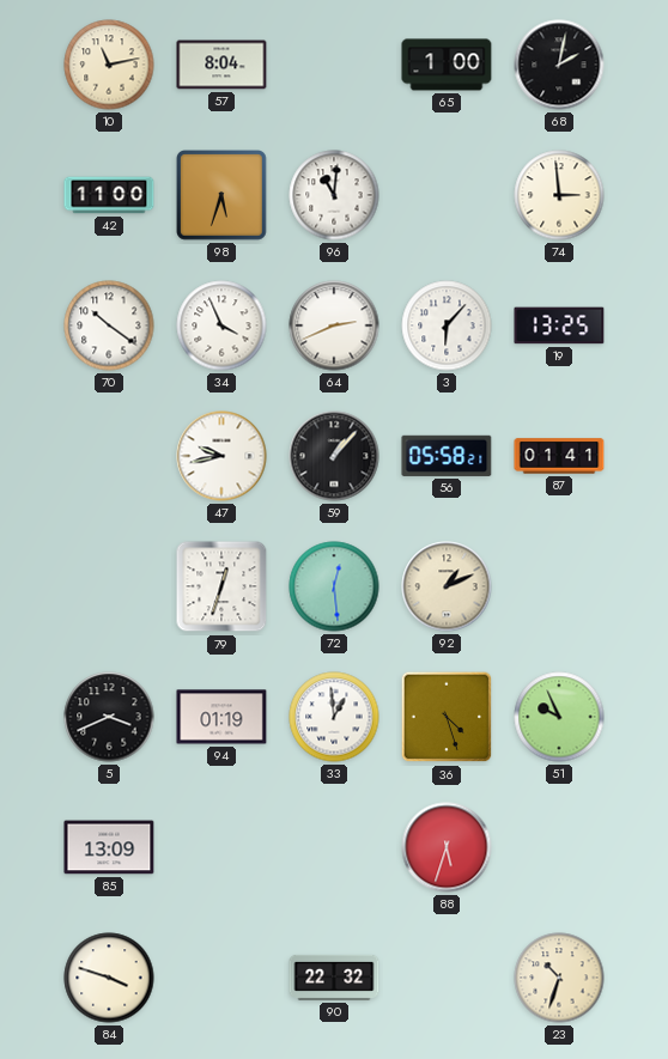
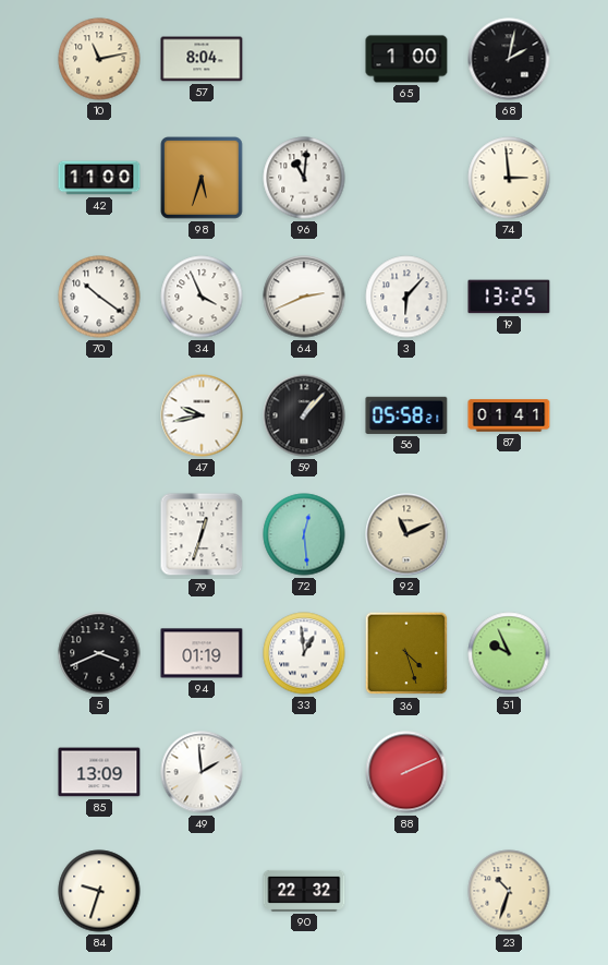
92: 1:11 -> 11:11
49: none -> 1:59
88: 5:33 -> 2:11
84: 3:48 -> 9:33
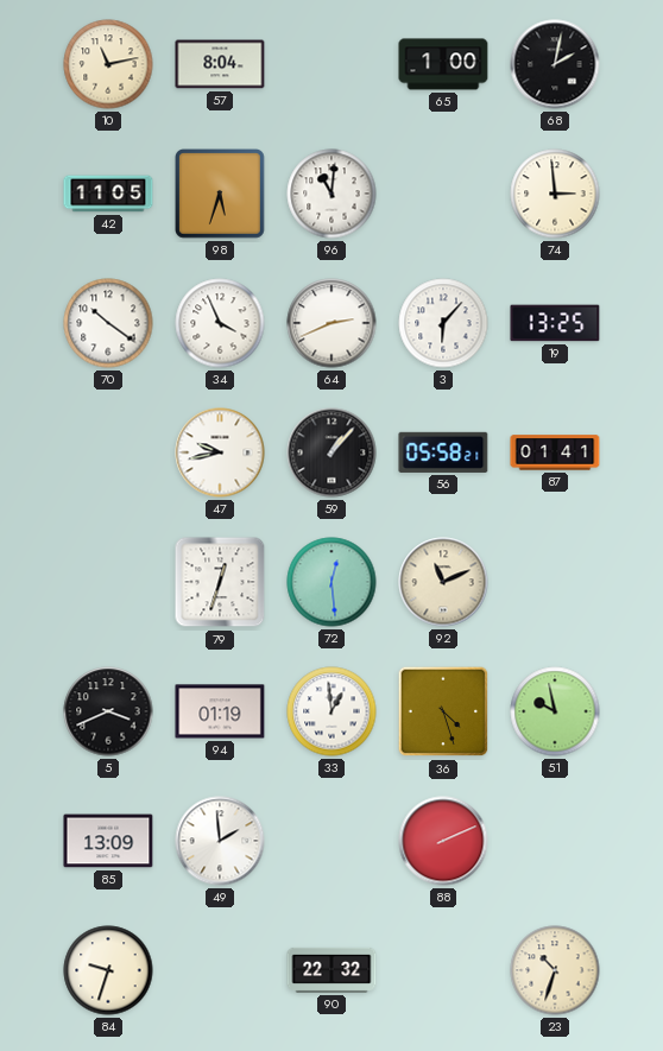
42: 11:00 -> 11:05
51: 9:56 -> 9:58
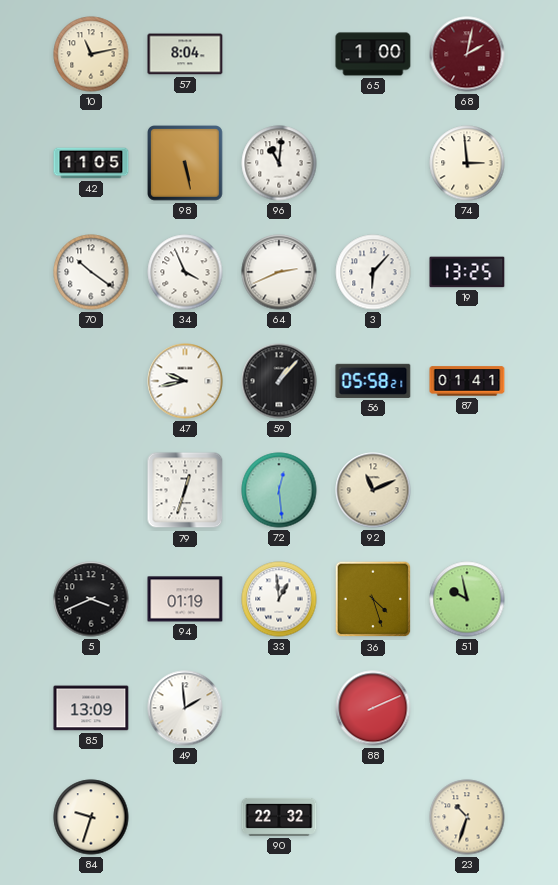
68 dial: black -> burgundy
98: 5:33 -> 5:28
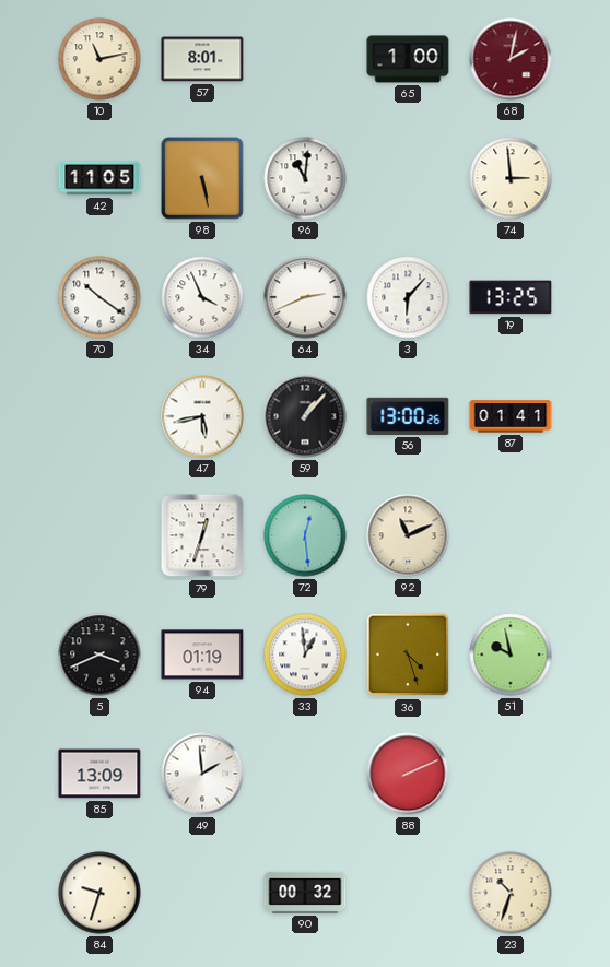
57: 8:04 -> 8:01
47: 9:43 -> 5:43
56: 05:58 -> 13:00
90: 22:32 -> 00:32
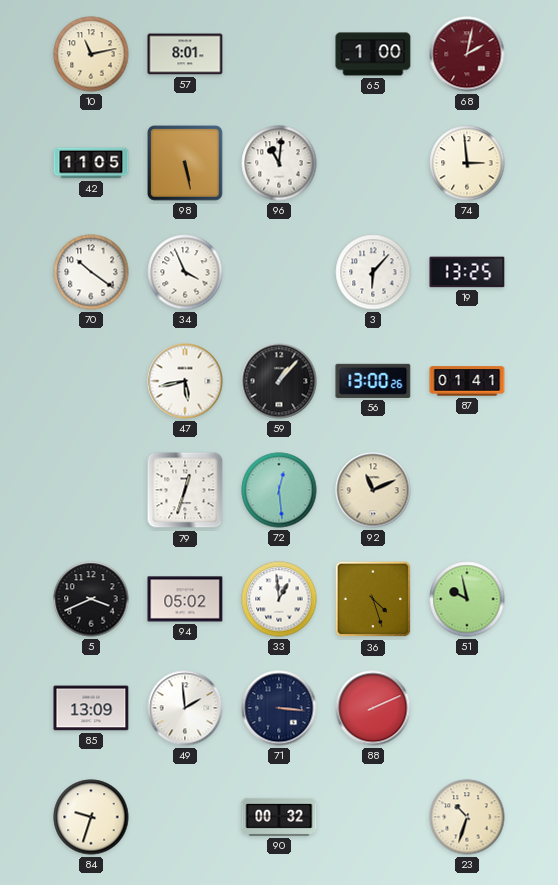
64: 2:41 -> none
94: 01:19 -> 05:02
71: none -> 3:16
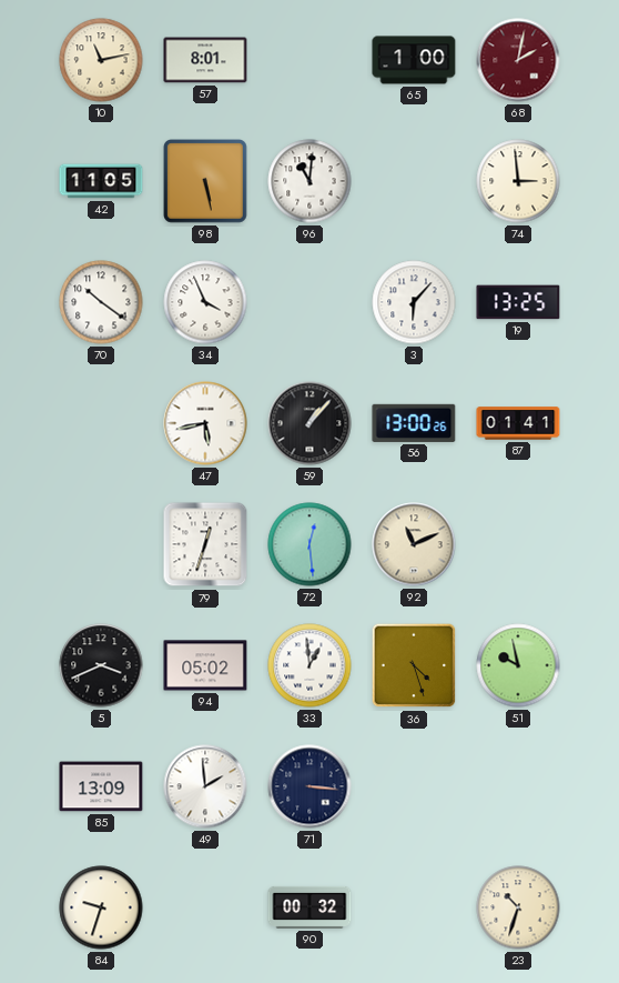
88: 2:11 -> none
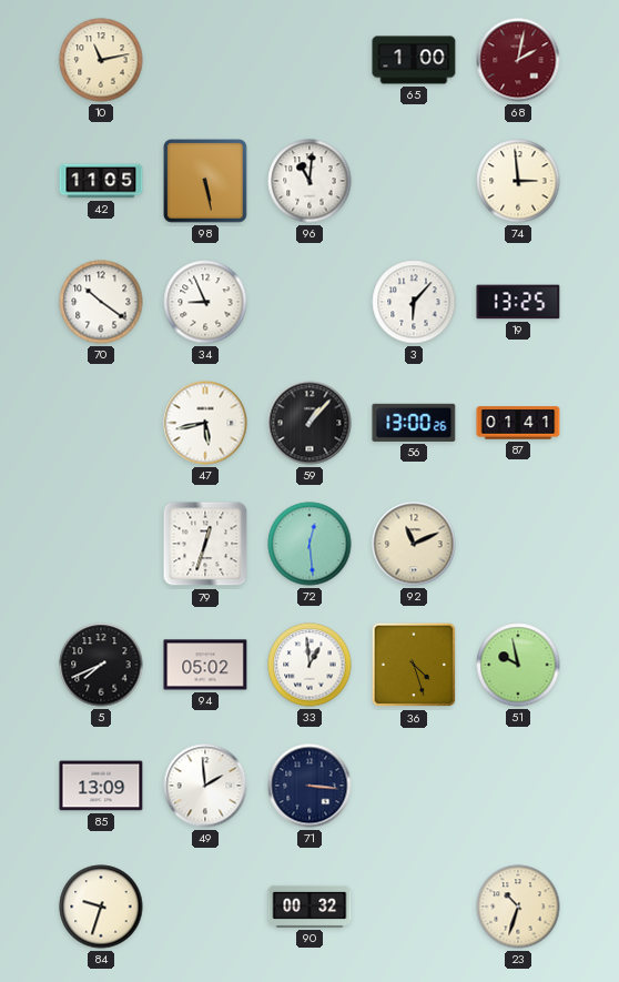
57: 8:01 -> none
34: 3:56 -> 8:56
5: 3:41 -> 7:41
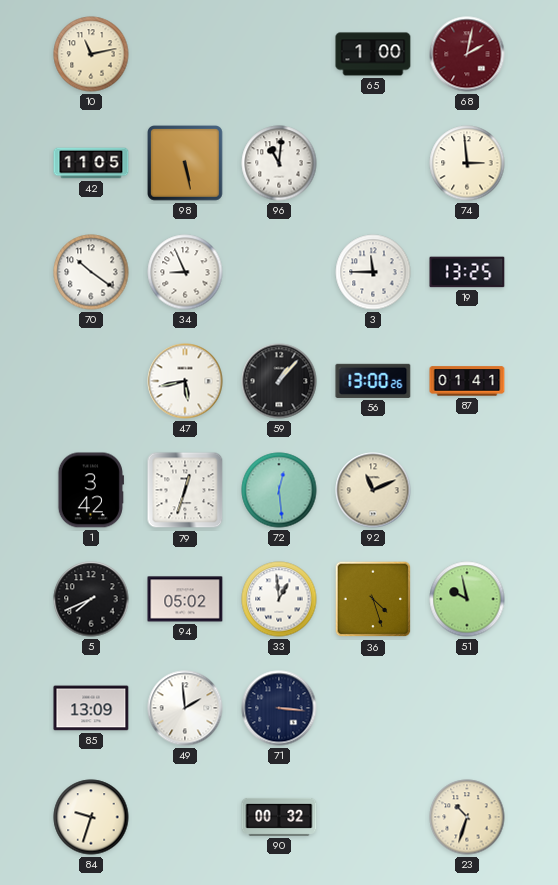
3: 6:07 -> 11:45
1: none -> 3:42
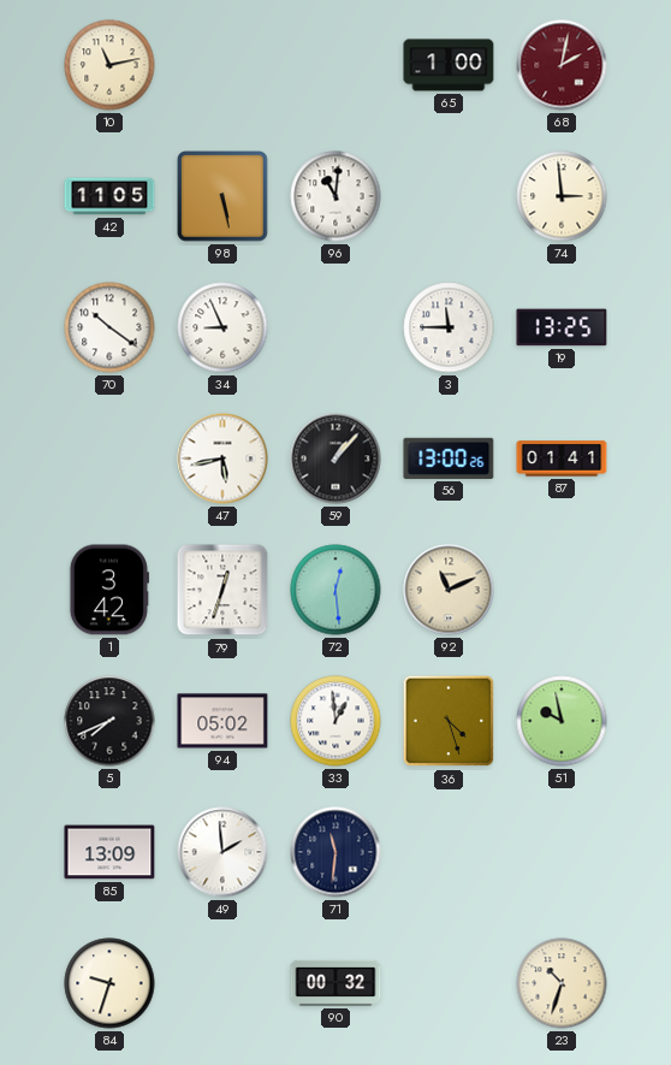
71: 3:16 -> 11:31
